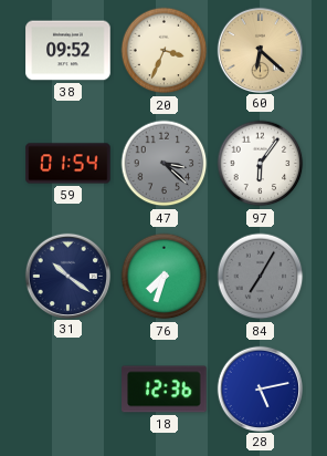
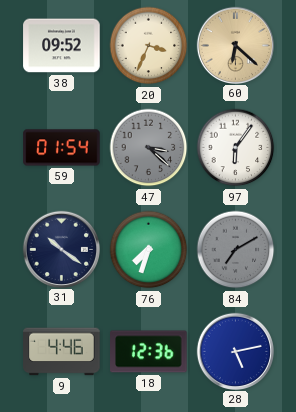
84: 7:05 -> 7:10
9: none -> 4:46
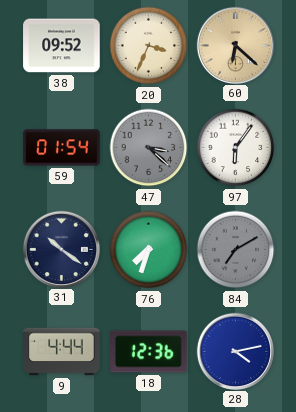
9: 4:46 -> 4:44
28: 5:13 -> 4:13
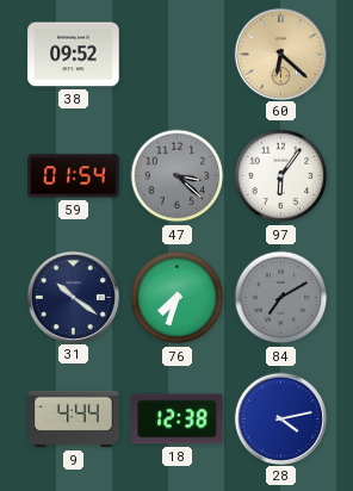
20: 3:34 -> none
18: 12:36 -> 12:38
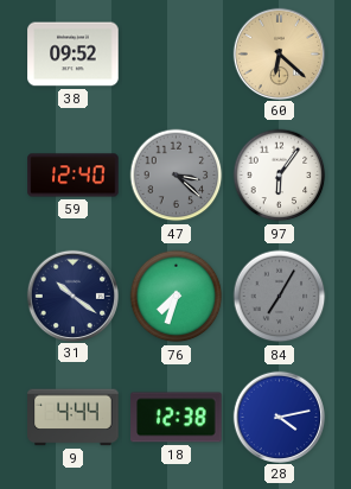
59: 01:54 -> 12:40
84: 7:10 -> 7:05
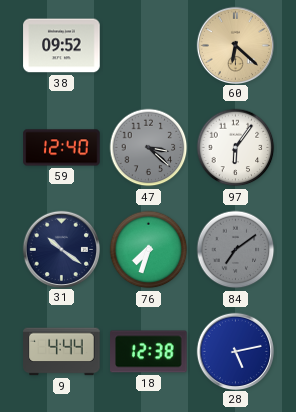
84: 7:05 -> 7:09
28: 4:13 -> 5:13
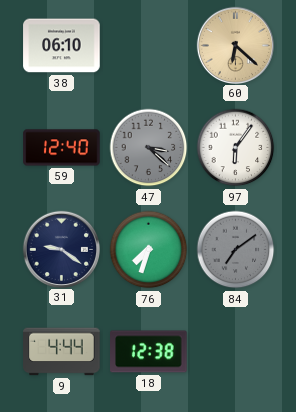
38: 09:52 -> 06:10
31: 10:21 -> 9:21
28: 5:13 -> none
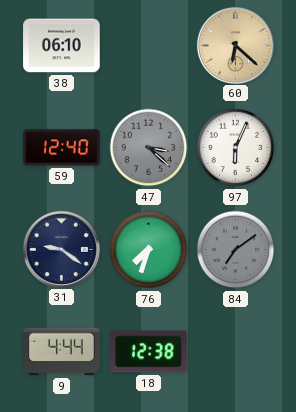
97: 6:06 -> 6:04
